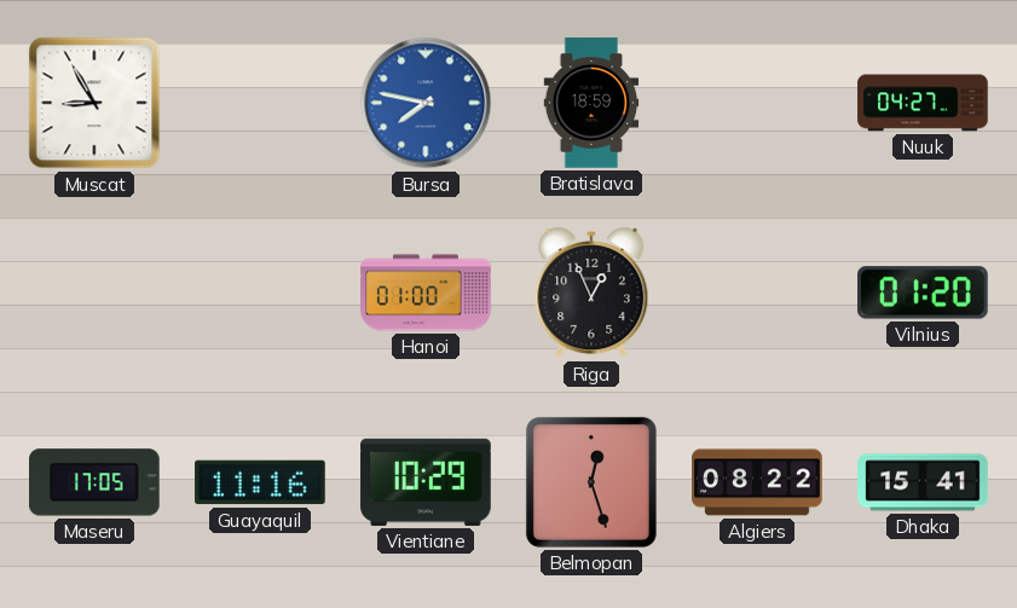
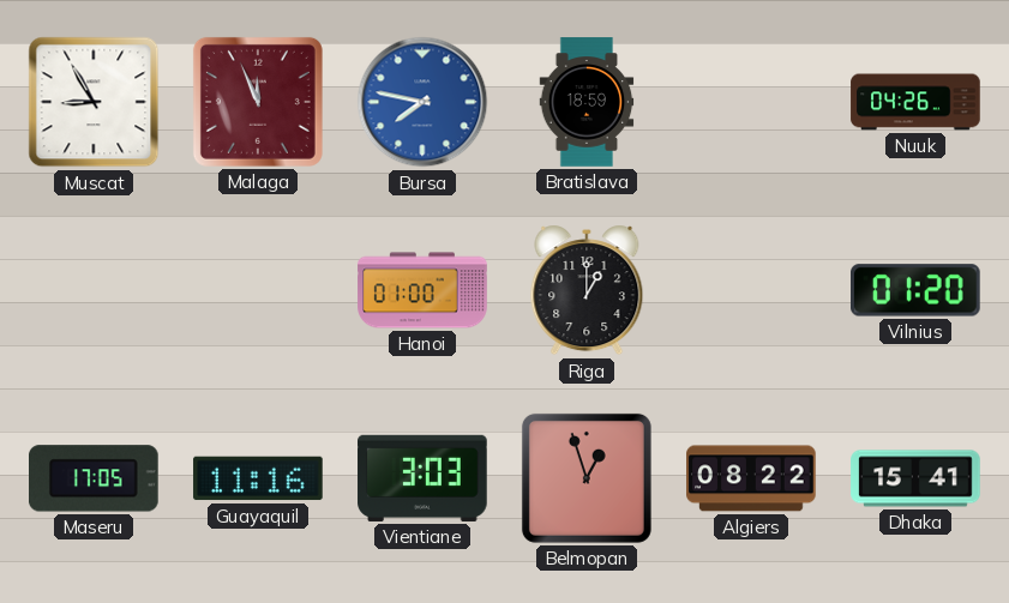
Malaga: none -> 11:56
Nuuk: 04:27 -> 04:26
Riga: 12:56 -> 1:00
Vientiane: 10:29 -> 3:03
Belmopan: 12:27 -> 12:57
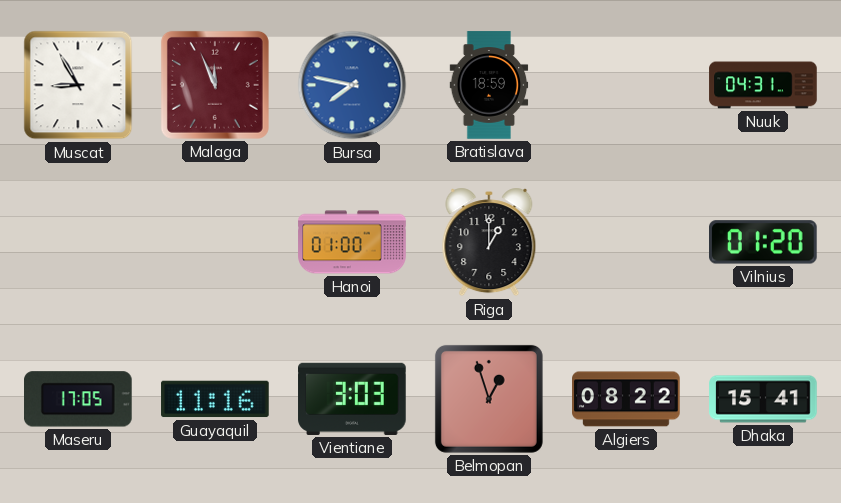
Nuuk: 04:26 -> 04:31
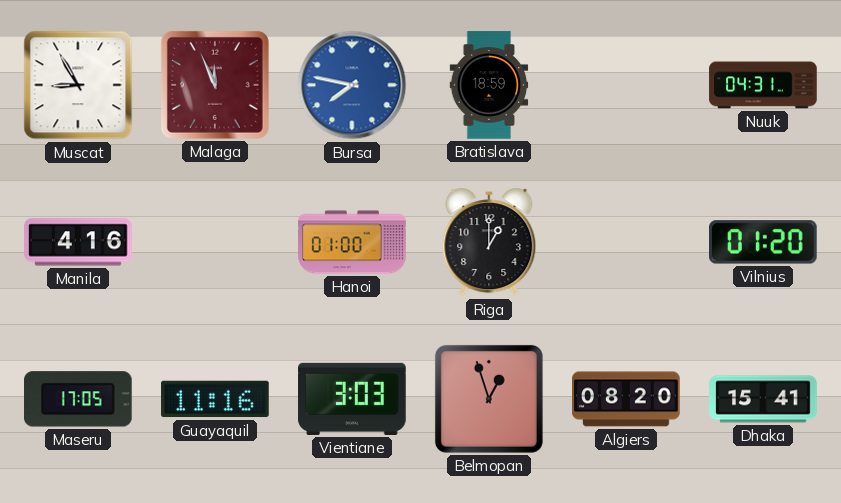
Manila: none -> 4:16
Algiers: 08:22 -> 08:20
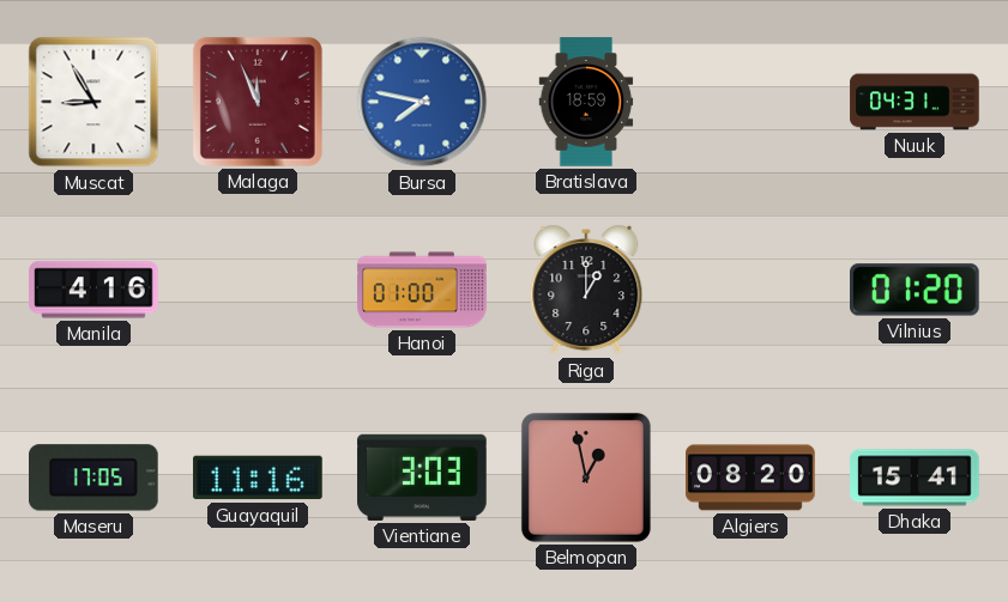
Belmopan: 12:57 -> 12:58
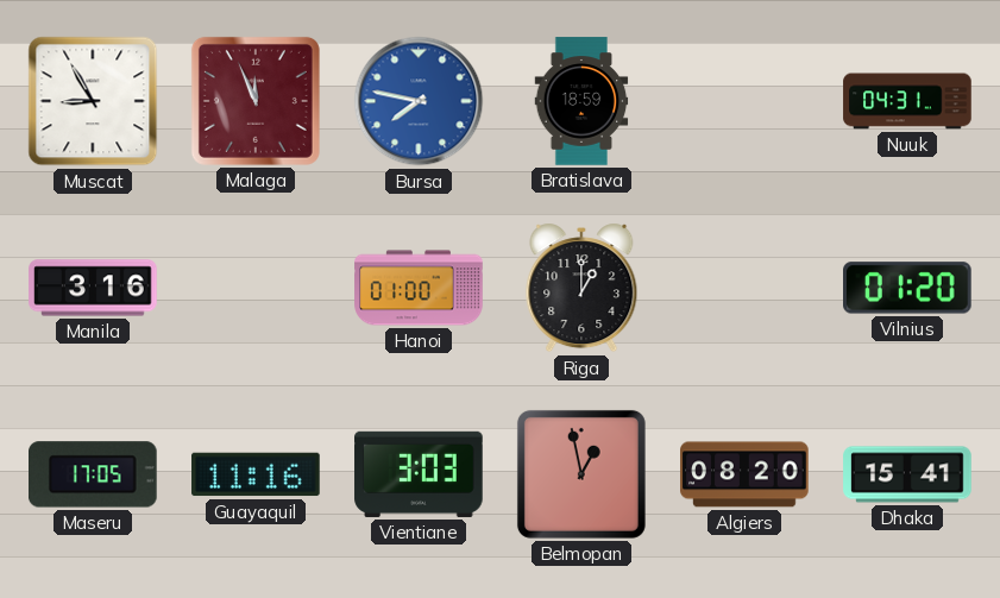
Manila: 4:16 -> 3:16
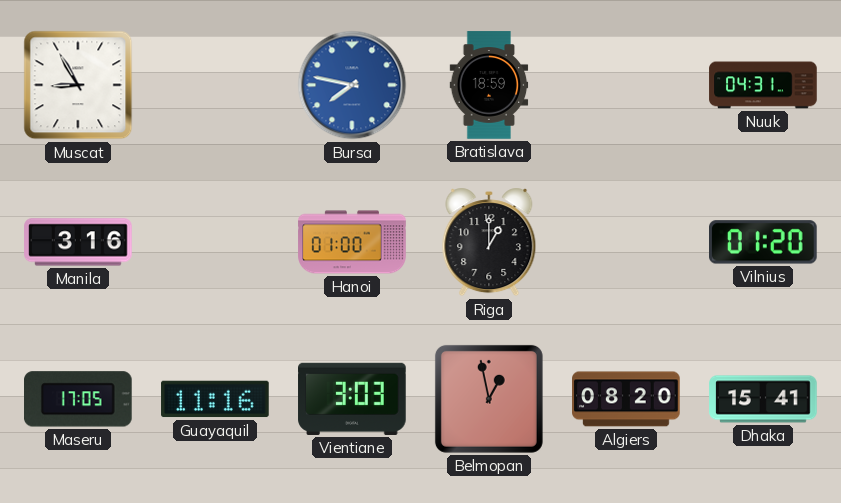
Malaga: 11:56 -> none
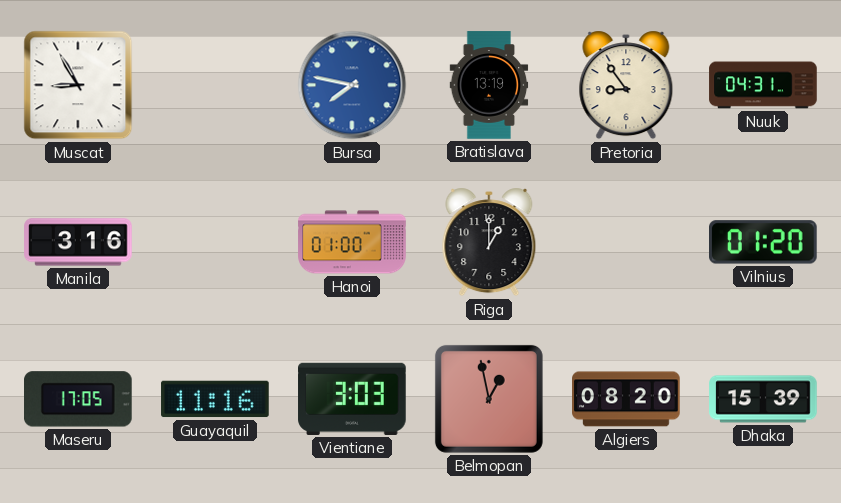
Bratislava: 18:59 -> 13:19
Pretoria: none -> 8:54
Dhaka: 15:41 -> 15:39
